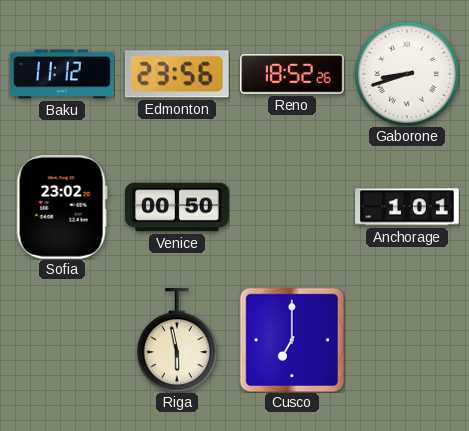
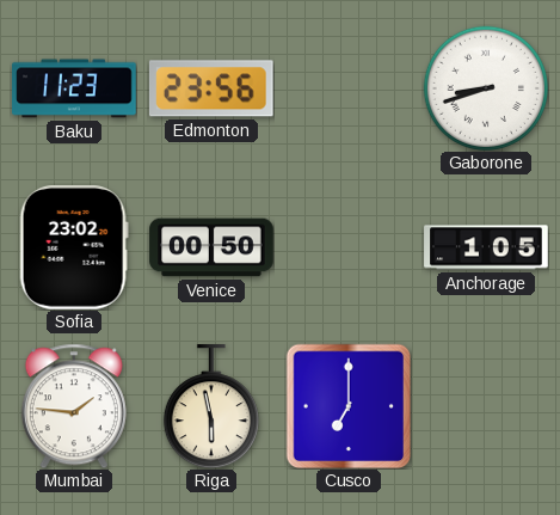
Baku: 11:12 -> 11:23
Reno: 18:52 -> none
Anchorage: 1:01 -> 1:05
Mumbai: none -> 1:46
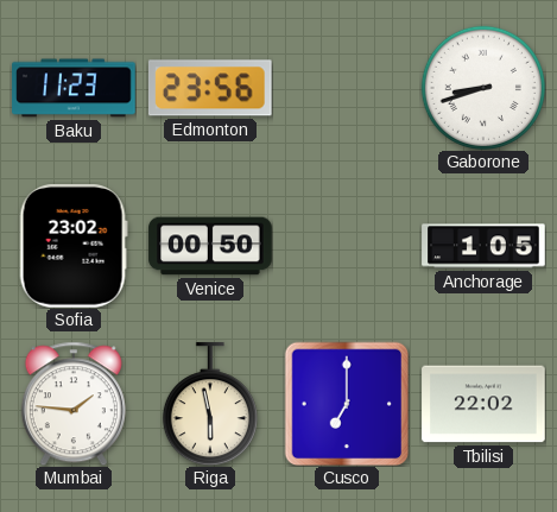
Tbilisi: none -> 22:02
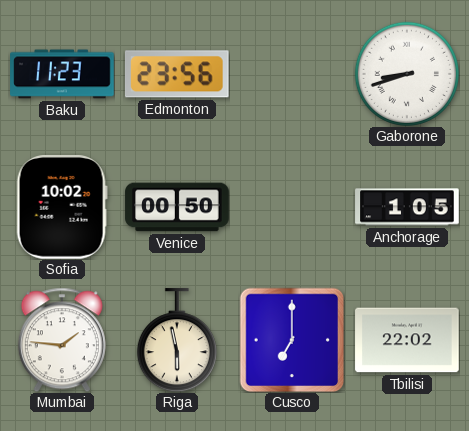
Sofia: 23:02 -> 10:02
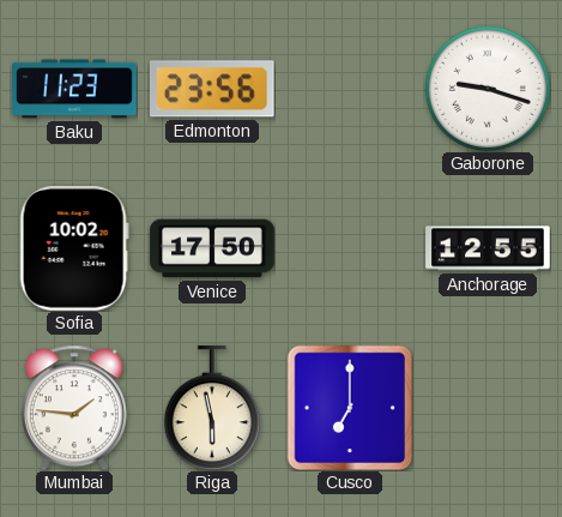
Gaborone: 8:42 -> 9:18
Venice: 00:50 -> 17:50
Anchorage: 1:05 -> 12:55
Tbilisi: 22:02 -> none
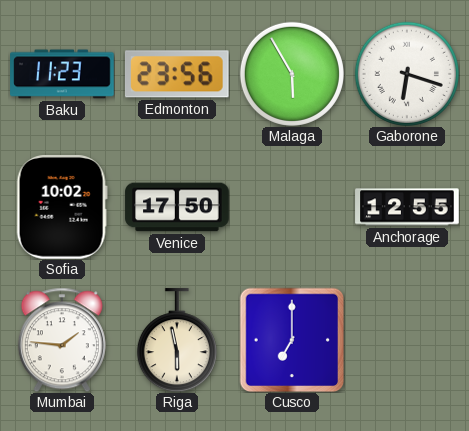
Malaga: none -> 5:55
Gaborone: 9:18 -> 6:18
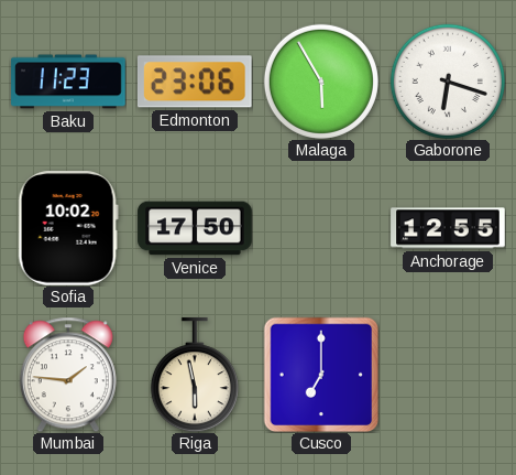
Edmonton: 23:56 -> 23:06
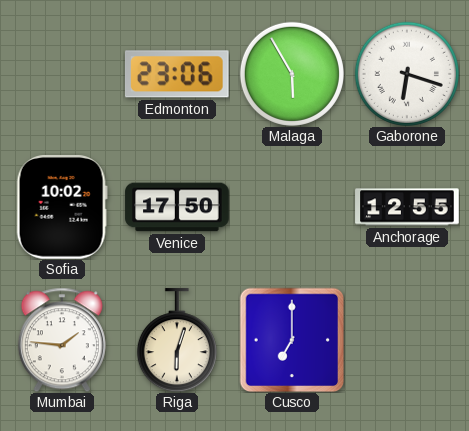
Baku: 11:23 -> none
Riga: 5:58 -> 6:03
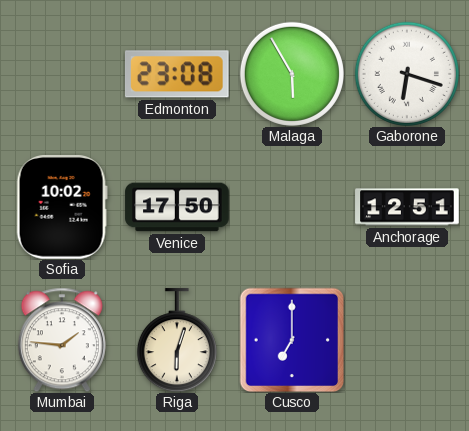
Edmonton: 23:06 -> 23:08
Anchorage: 12:55 -> 12:51
